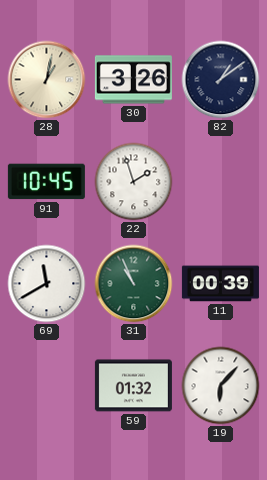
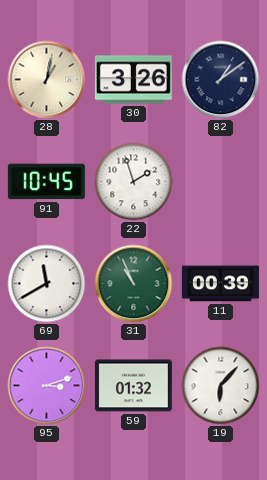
95: none -> 3:12
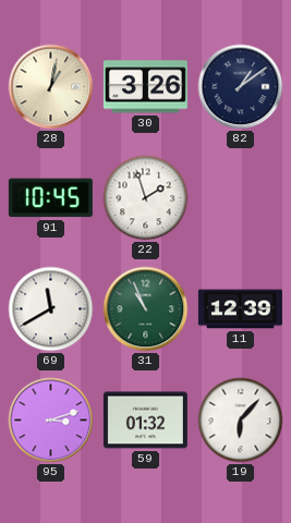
11: 00:39 -> 12:39
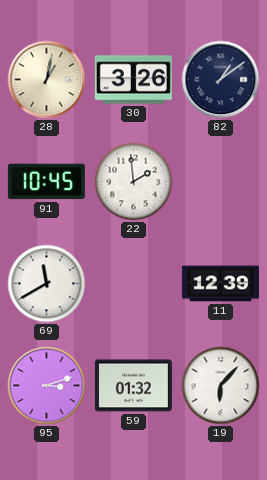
22: 1:57 -> 1:59
31: 10:56 -> none
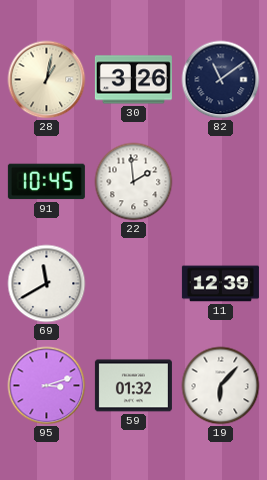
82: 1:09 -> 11:09
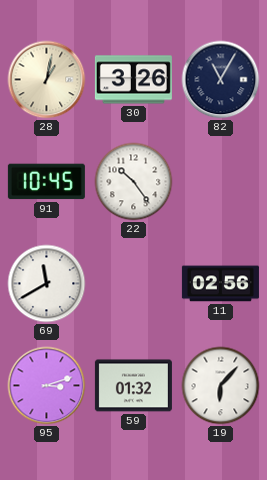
82: 11:09 -> 11:05
22: 1:59 -> 10:24
11: 12:39 -> 02:56
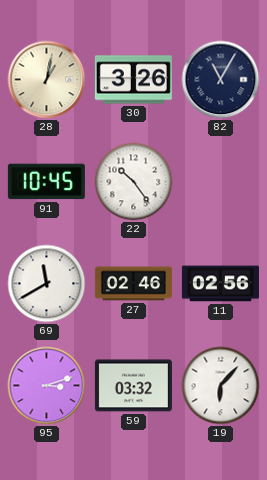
27: none -> 02:46
59: 01:32 -> 03:32
